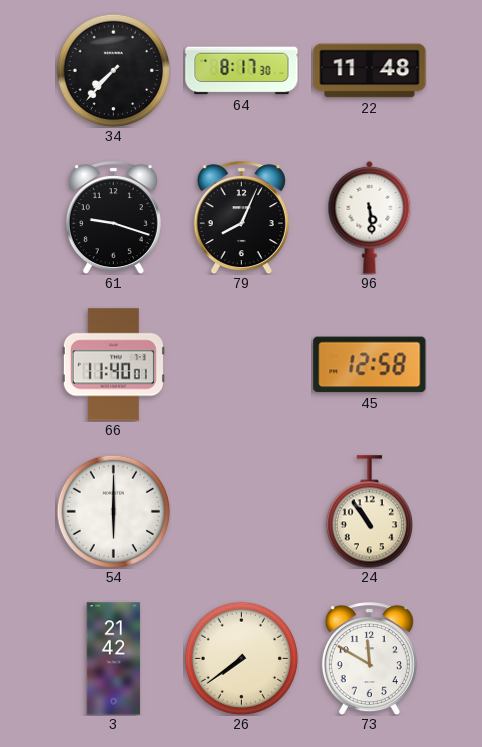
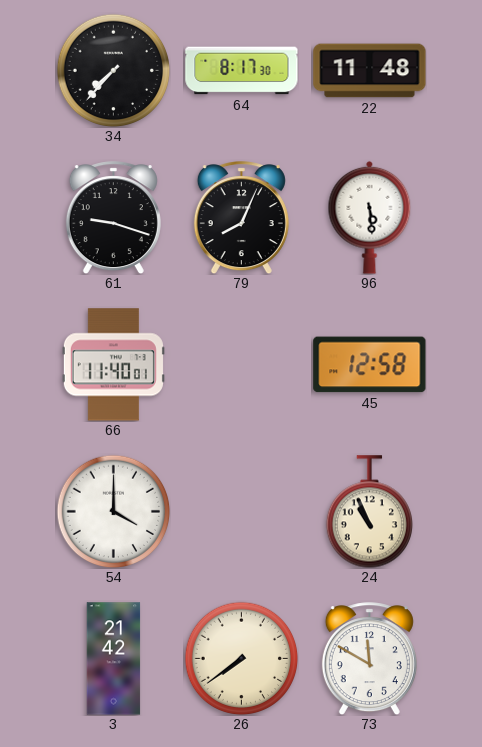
54: 6:00 -> 4:00
24: 10:54 -> 10:56
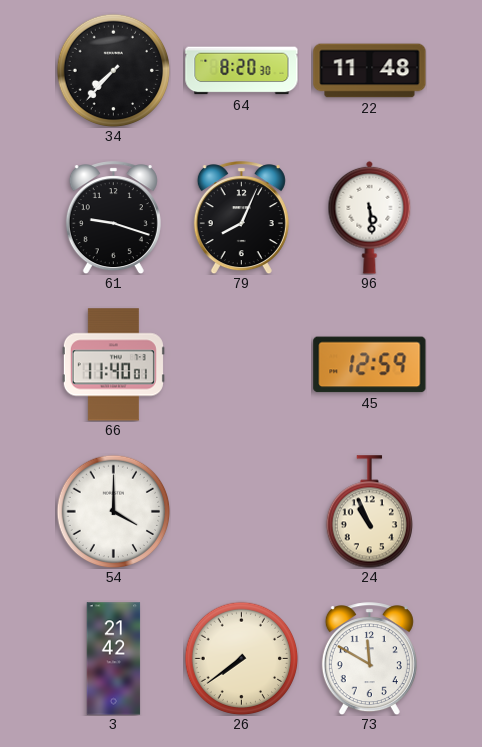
64: 8:17 -> 8:20
45: 12:58 -> 12:59
